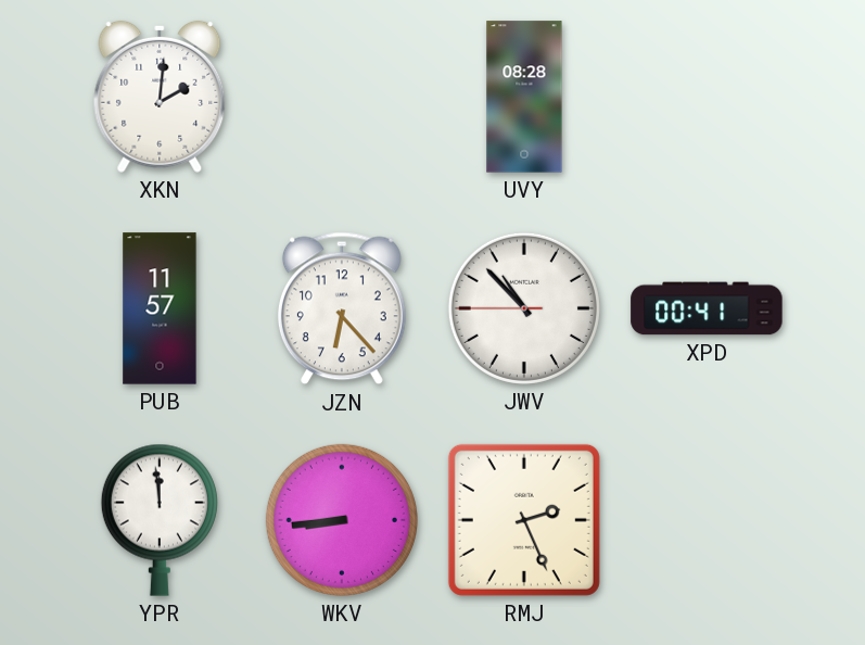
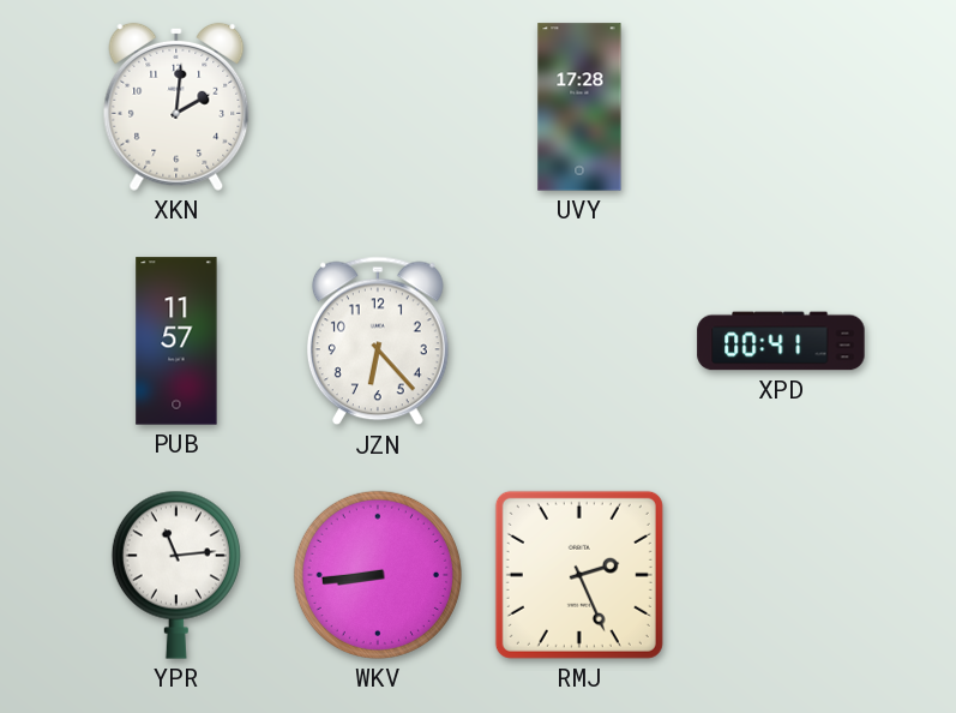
UVY: 08:28 -> 17:28
JWV: 10:52 -> none
YPR: 11:59 -> 11:14
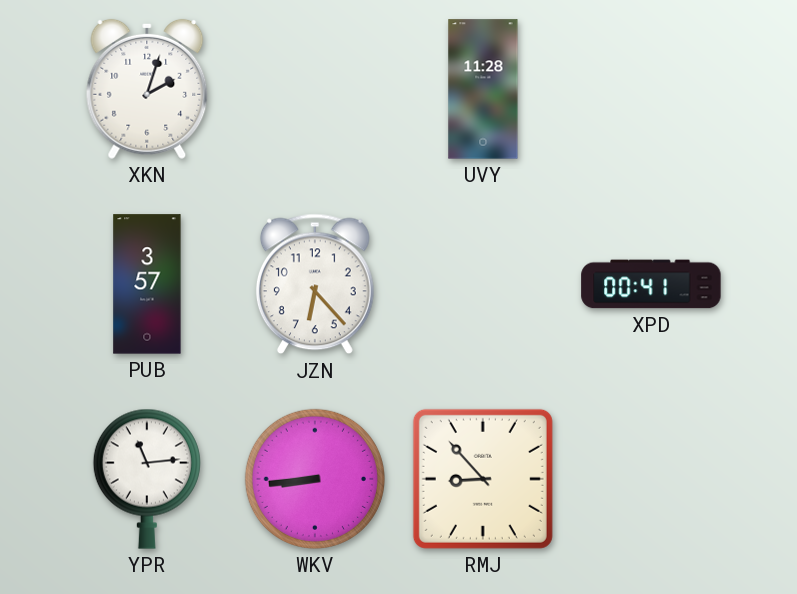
XKN: 2:01 -> 2:03
UVY: 17:28 -> 11:28
PUB: 11:57 -> 3:57
RMJ: 2:26 -> 8:53
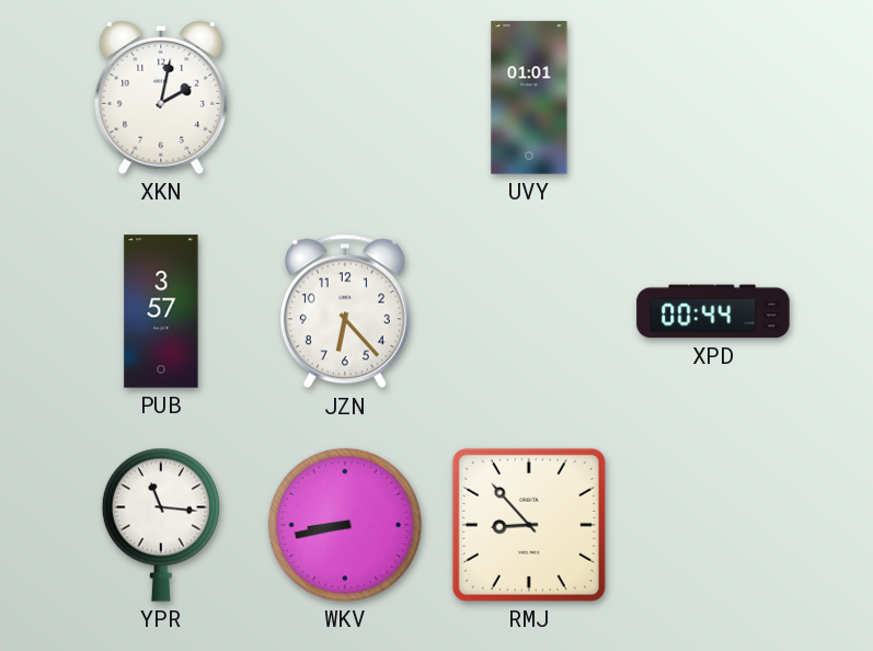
XKN: 2:03 -> 2:02
UVY: 11:28 -> 01:01
XPD: 00:41 -> 00:44
YPR: 11:14 -> 11:16
WKV: 8:44 -> 8:43
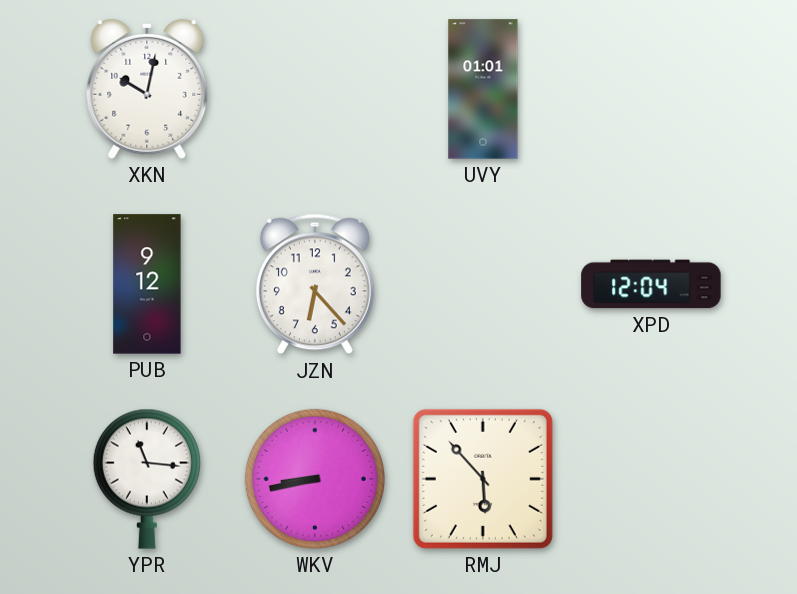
XKN: 2:02 -> 10:02
PUB: 3:57 -> 9:12
XPD: 00:44 -> 12:04
RMJ: 8:53 -> 5:53
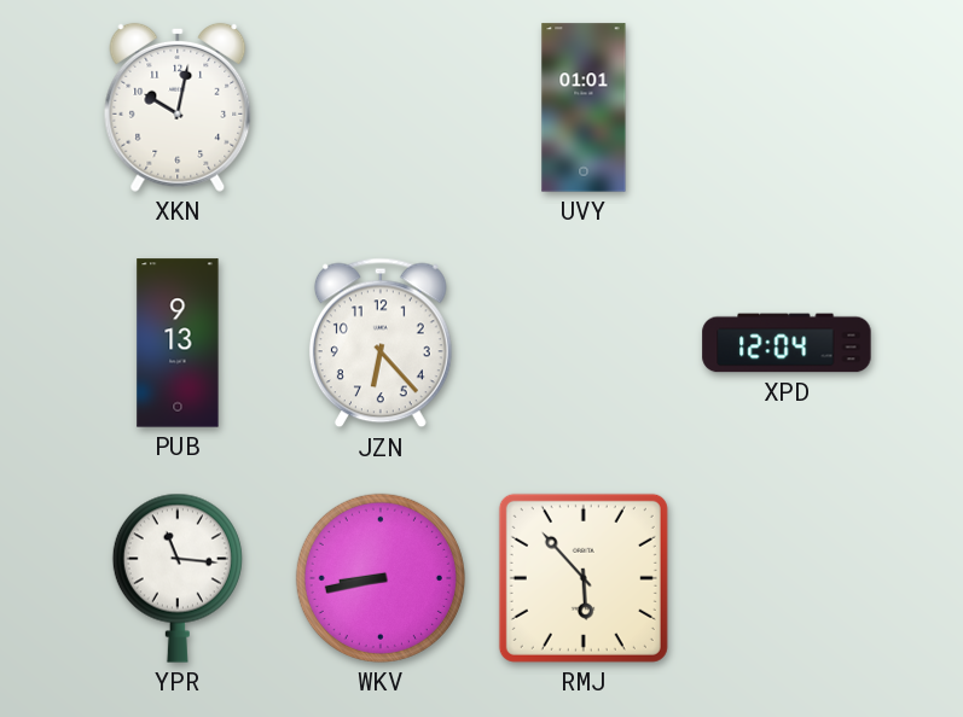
PUB: 9:12 -> 9:13
